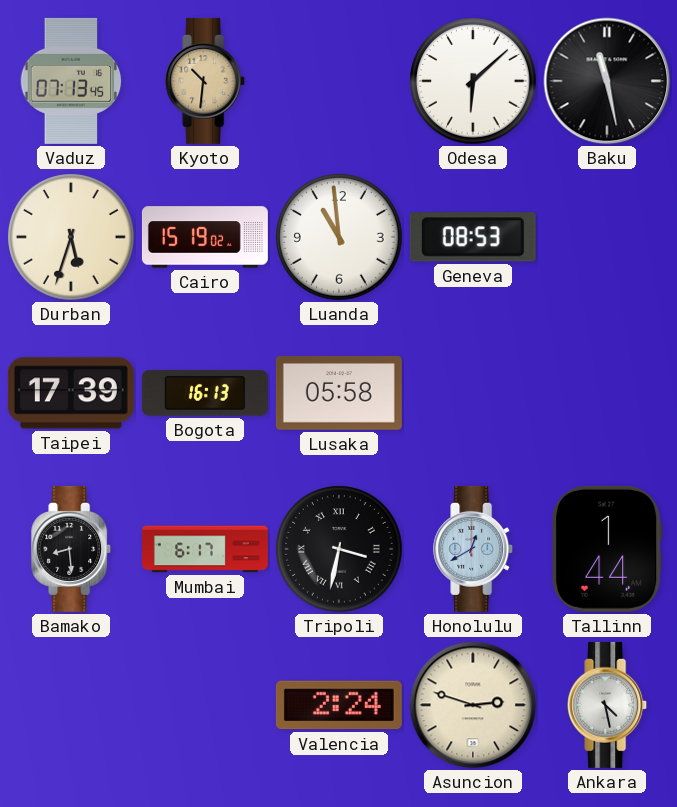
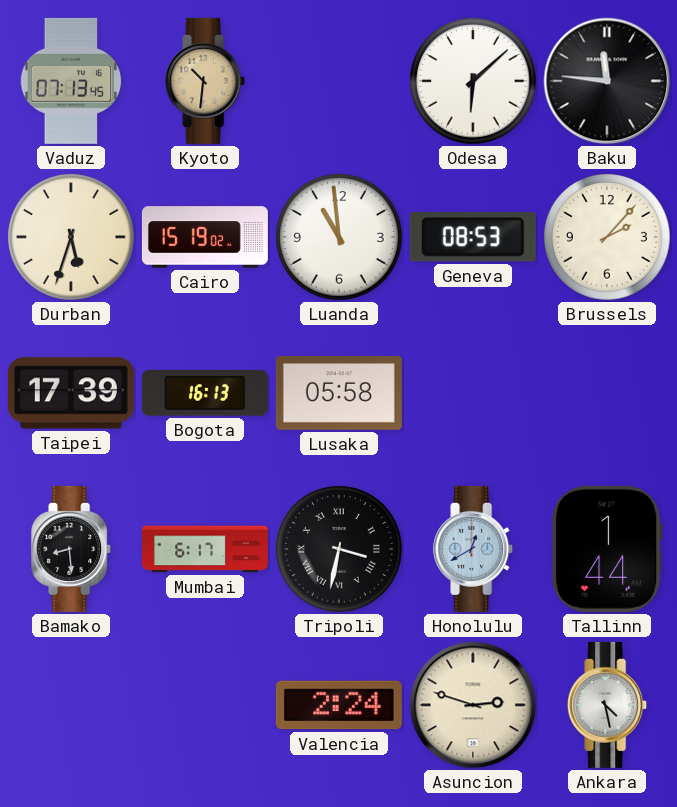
Baku: 11:28 -> 11:46
Brussels: none -> 2:07
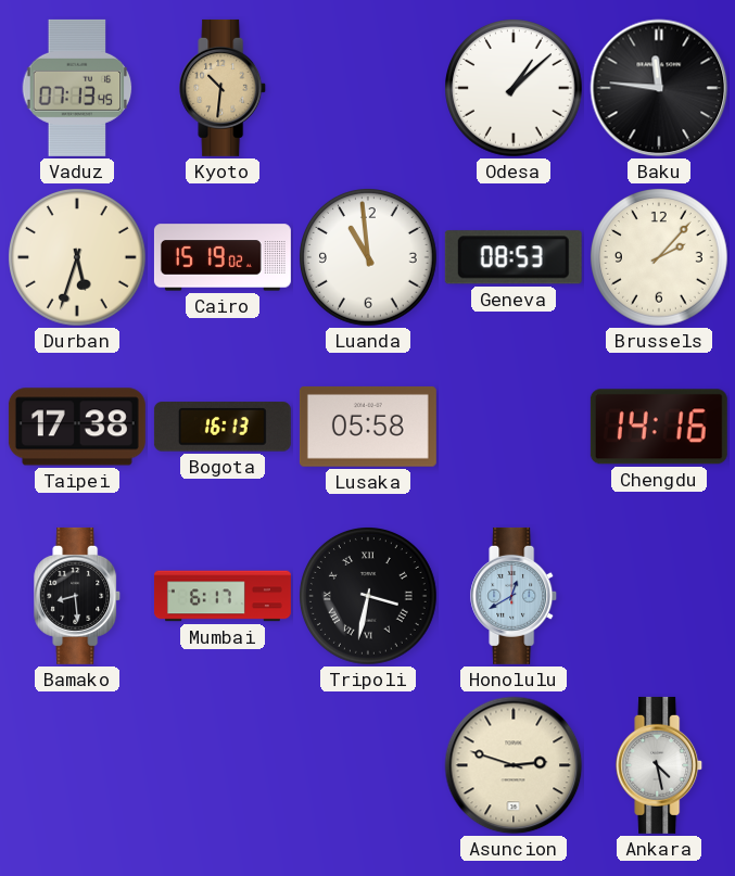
Odesa: 6:08 -> 1:08
Taipei: 17:39 -> 17:38
Chengdu: none -> 14:16
Tallinn: 1:44 -> none
Valencia: 2:24 -> none
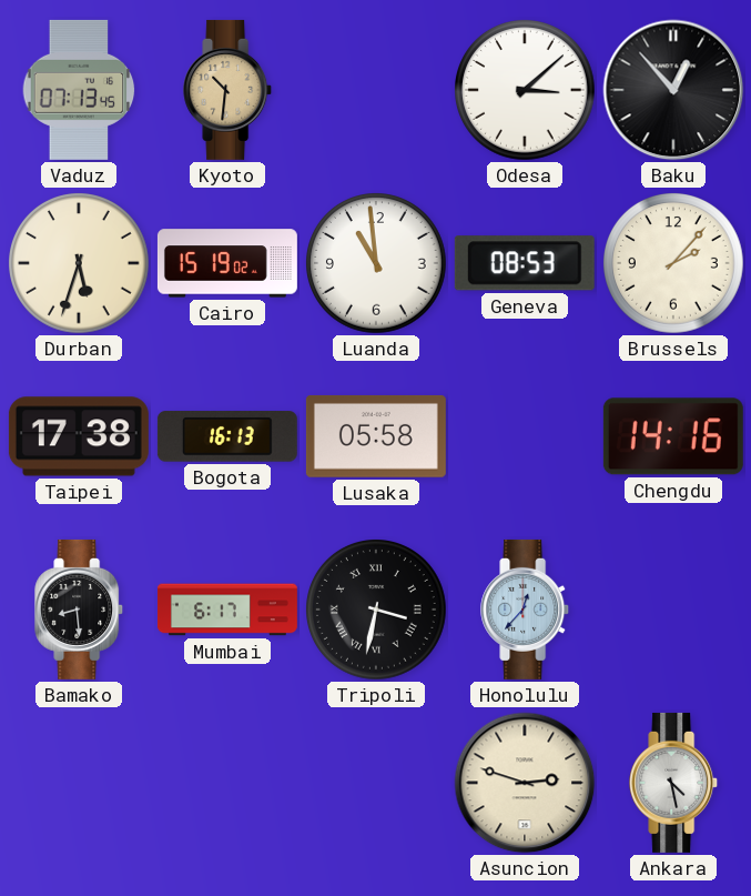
Odesa: 1:08 -> 3:08
Baku: 11:46 -> 12:53
Honolulu: 12:40 -> 12:37
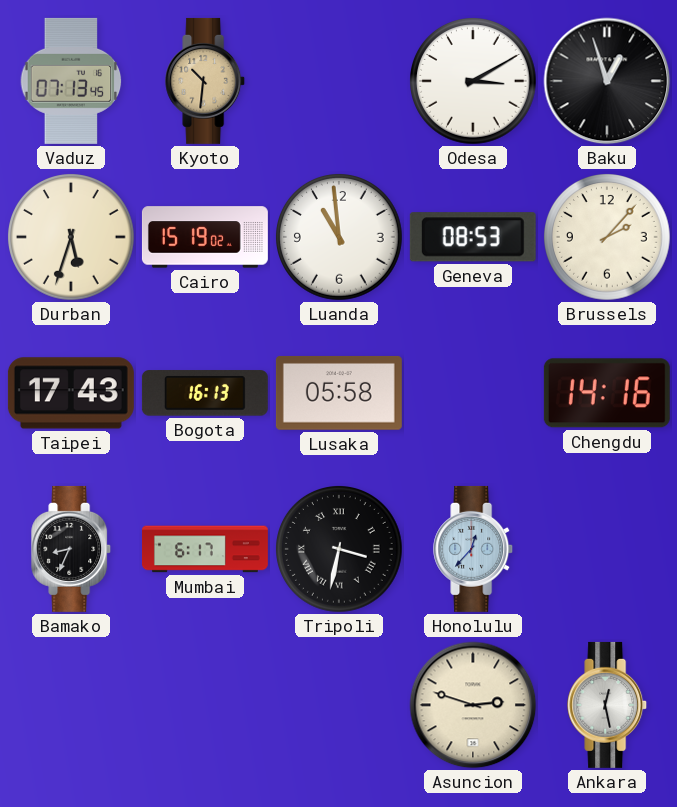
Odesa: 3:08 -> 3:10
Baku: 12:53 -> 12:57
Taipei: 17:38 -> 17:43
Bamako: 8:29 -> 8:34
Ankara: 4:28 -> 12:28
